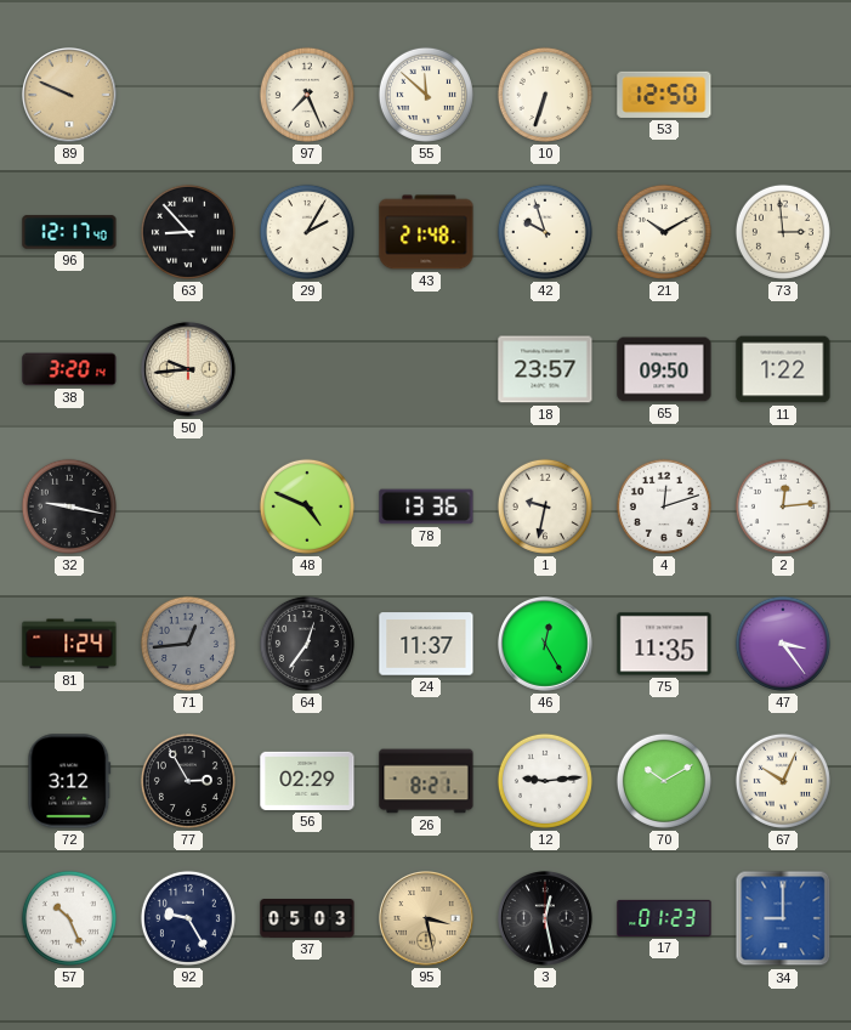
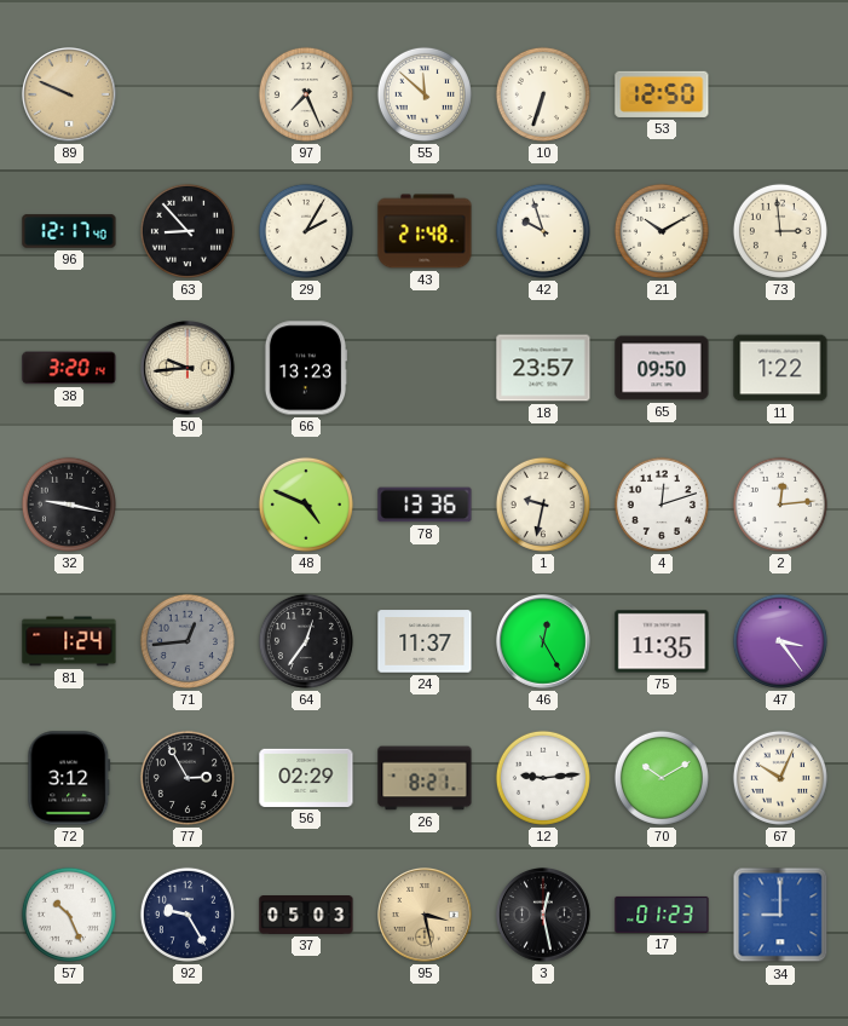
66: none -> 13:23
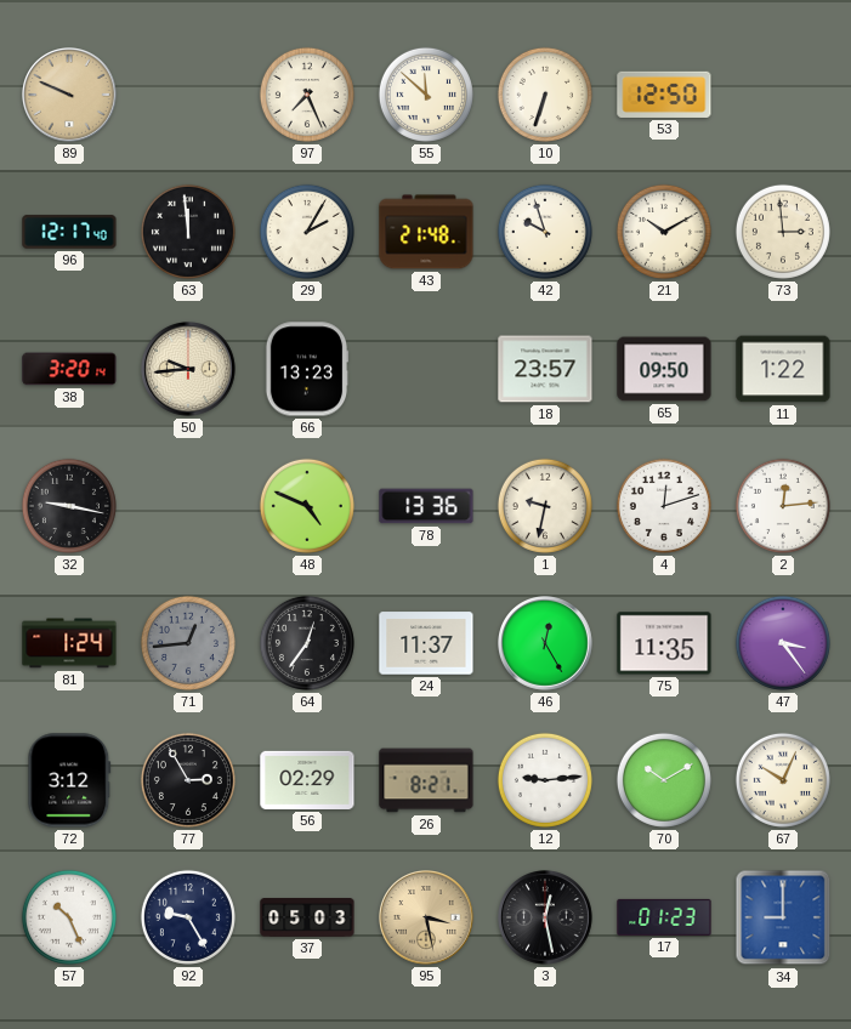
63: 8:53 -> 11:59
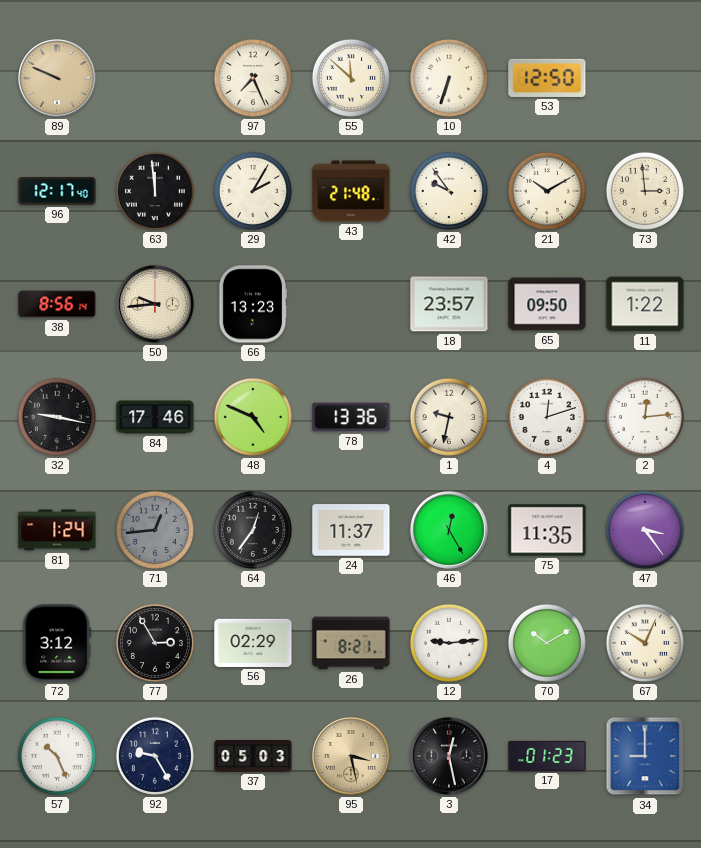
42: 9:57 -> 9:54
38: 3:20 -> 8:56
84: none -> 17:46
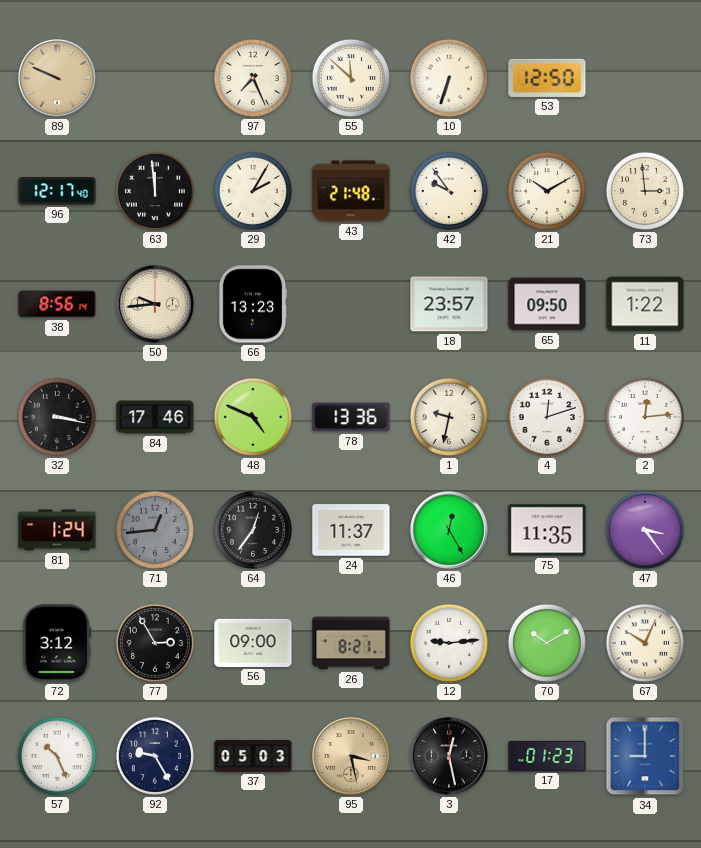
32: 9:17 -> 3:17
56: 02:29 -> 09:00
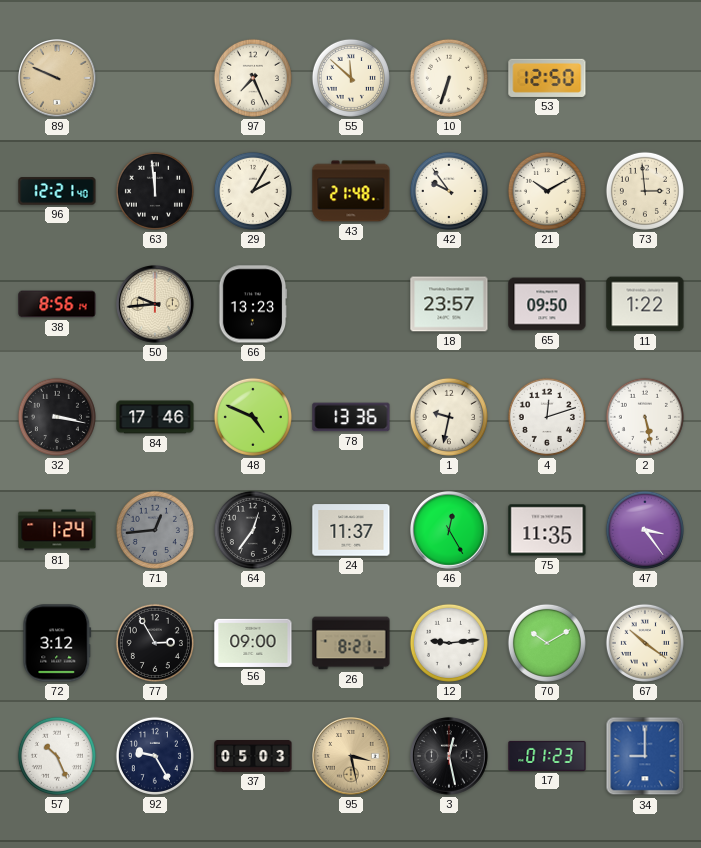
96: 12:17 -> 12:21
2: 12:14 -> 5:28
67: 10:04 -> 10:21
